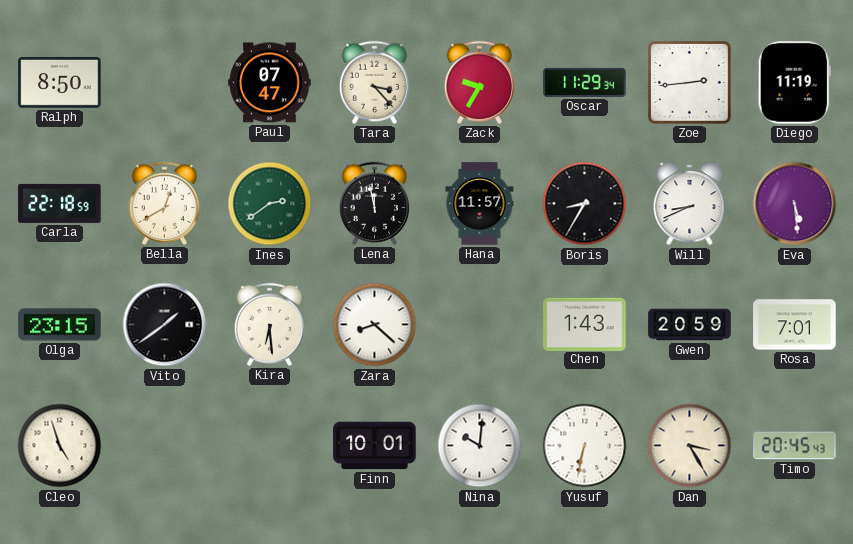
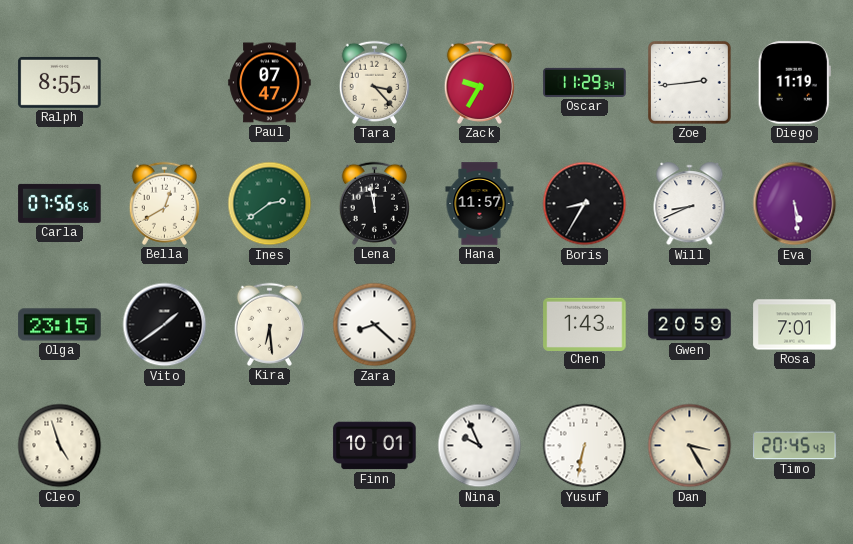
Ralph: 8:50 -> 8:55
Carla: 22:18 -> 07:56
Nina: 10:01 -> 9:56
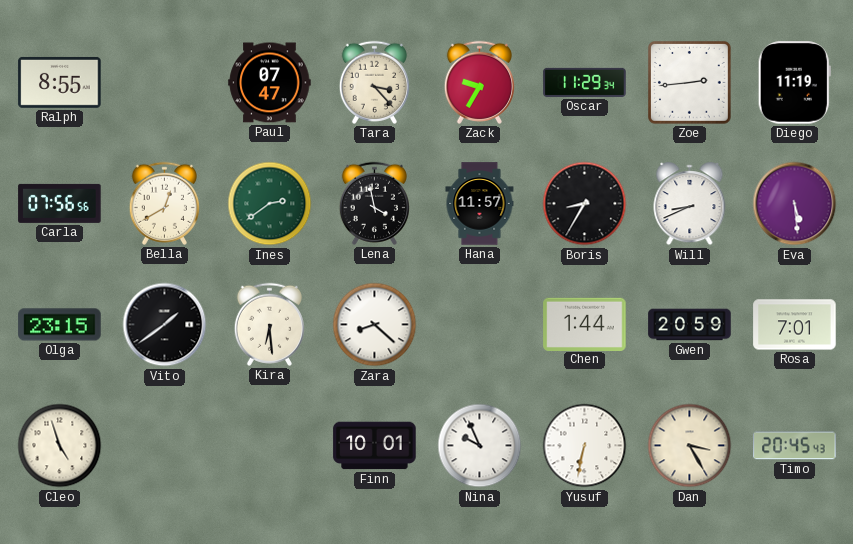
Lena: 11:58 -> 3:58
Chen: 1:43 -> 1:44
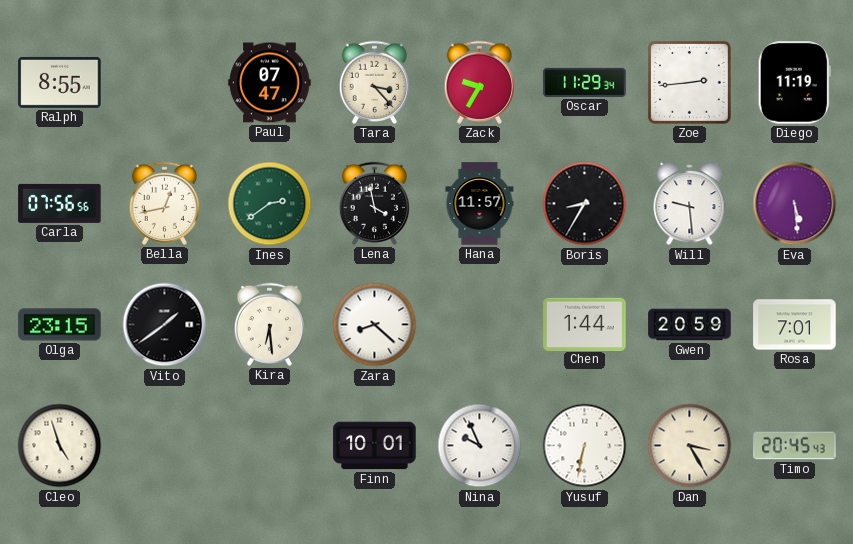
Bella: 12:40 -> 12:43
Will: 8:41 -> 9:29
